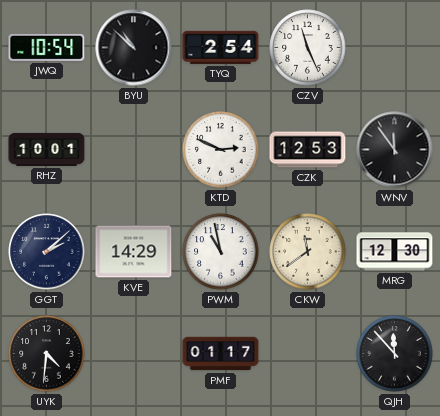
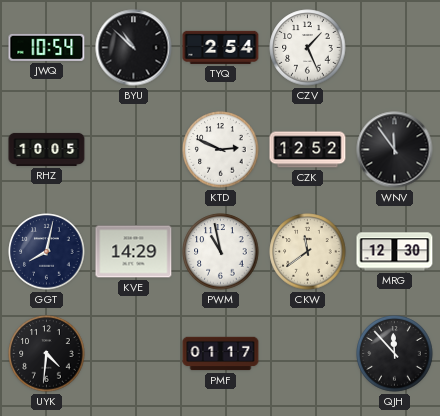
CZV: 11:26 -> 1:26
RHZ: 10:01 -> 10:05
CZK: 12:53 -> 12:52
GGT: 2:08 -> 8:02
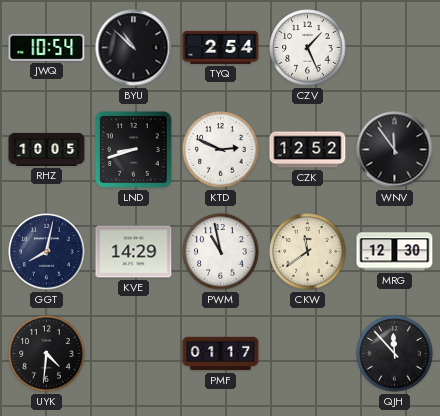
LND: none -> 8:42
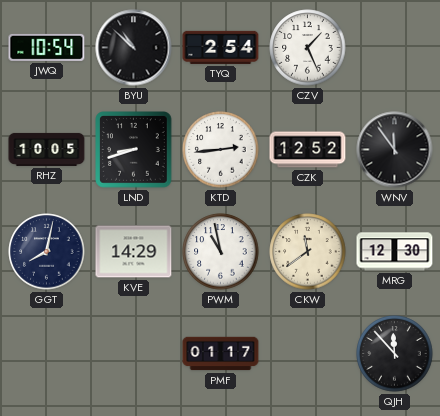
KTD: 2:49 -> 2:44
UYK: 4:31 -> none
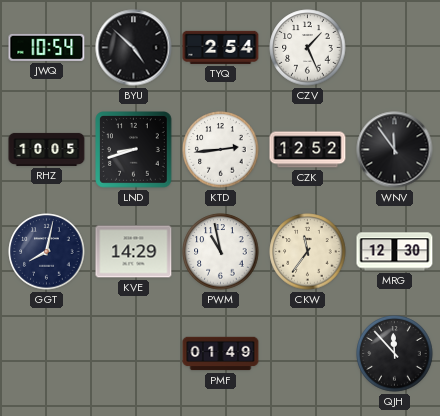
BYU: 10:52 -> 4:52
CKW: 11:39 -> 11:36
PMF: 01:17 -> 01:49
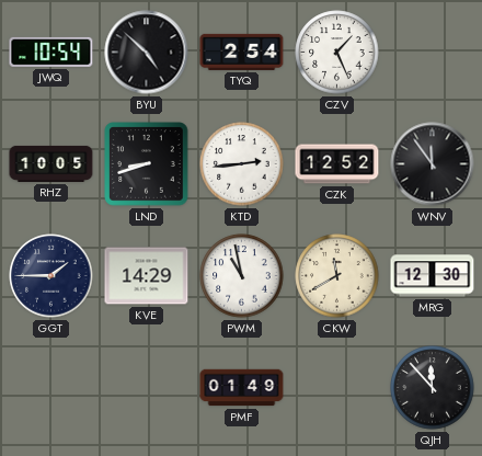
GGT: 8:02 -> 1:45
CKW: 11:36 -> 11:40
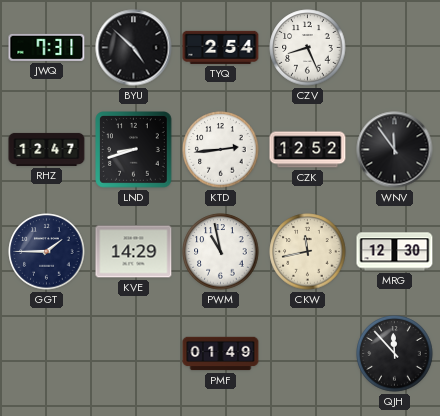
JWQ: 10:54 -> 7:31
CZV: 1:26 -> 8:26
RHZ: 10:05 -> 12:47
CKW: 11:40 -> 11:43
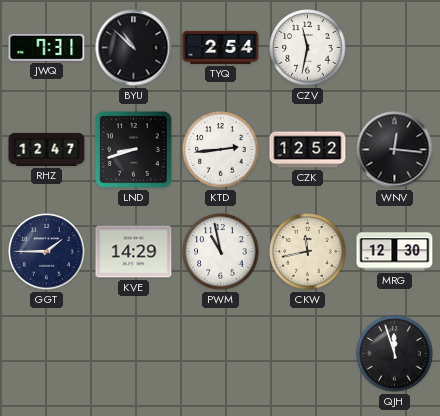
BYU: 4:52 -> 10:52
CZV: 8:26 -> 11:32
WNV: 11:54 -> 12:16
PMF: 01:49 -> none
QJH: 11:53 -> 11:57
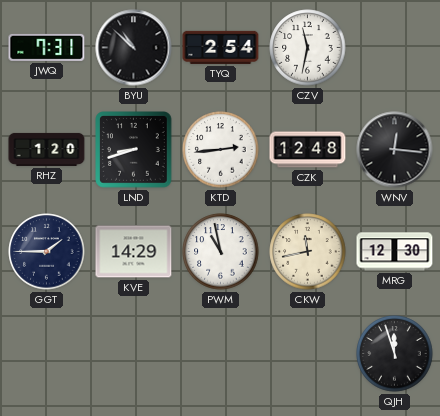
RHZ: 12:47 -> 1:20
CZK: 12:52 -> 12:48
